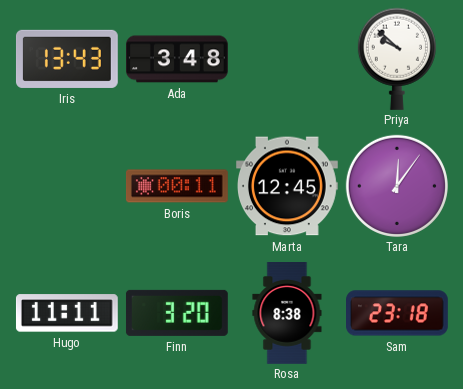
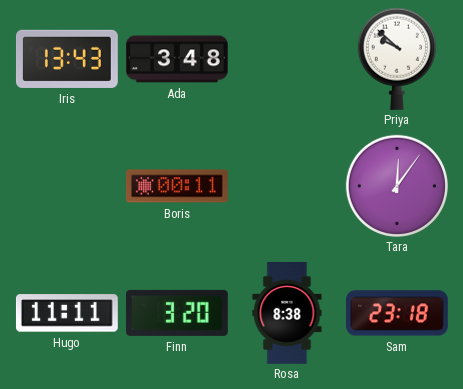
Marta: 12:45 -> none
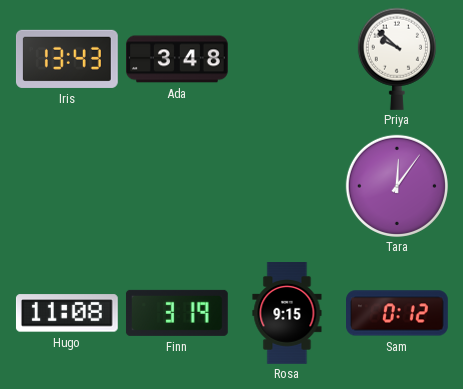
Boris: 00:11 -> none
Hugo: 11:11 -> 11:08
Finn: 3:20 -> 3:19
Rosa: 8:38 -> 9:15
Sam: 23:18 -> 0:12
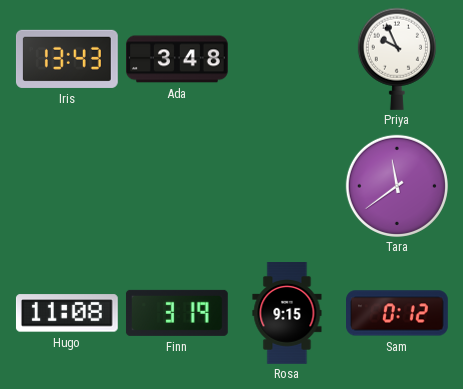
Priya: 9:52 -> 9:56
Tara: 12:06 -> 11:39
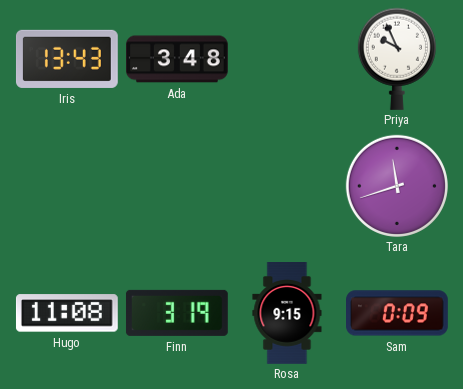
Tara: 11:39 -> 11:42
Sam: 0:12 -> 0:09
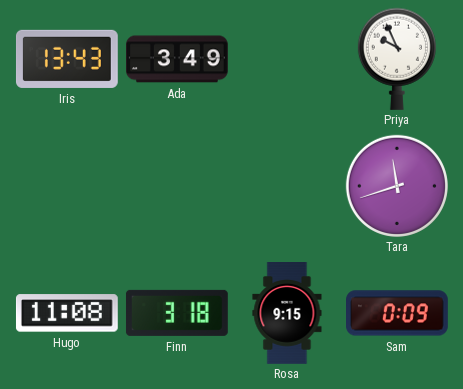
Ada: 3:48 -> 3:49
Finn: 3:19 -> 3:18
